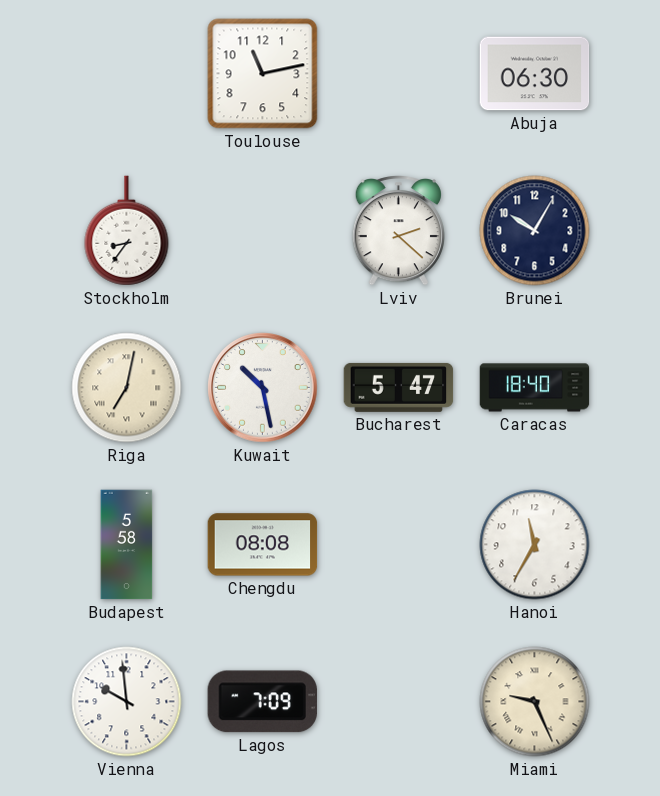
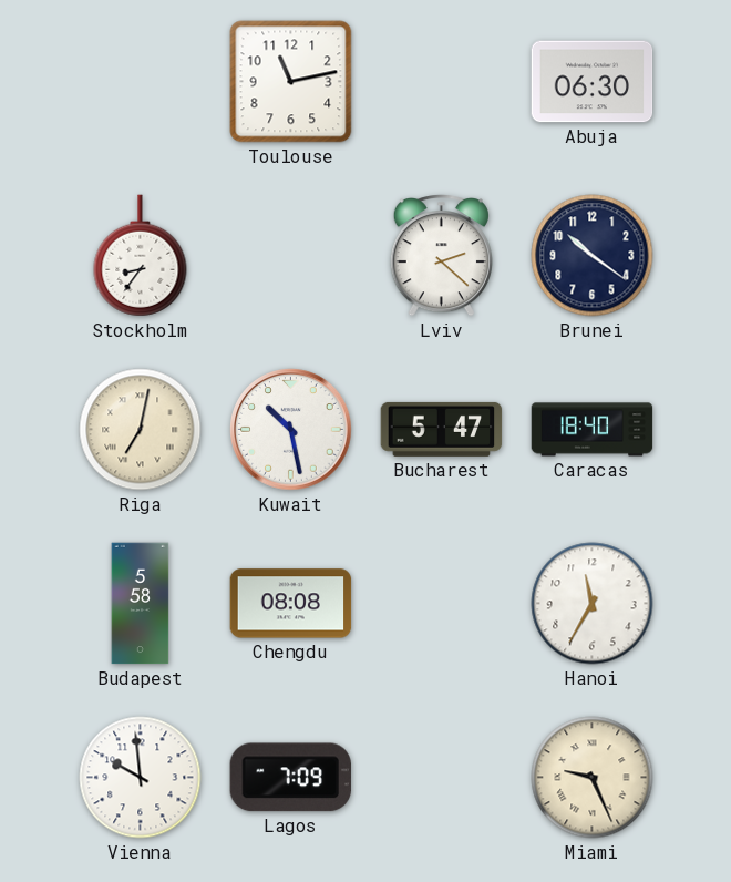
Brunei: 10:05 -> 10:21
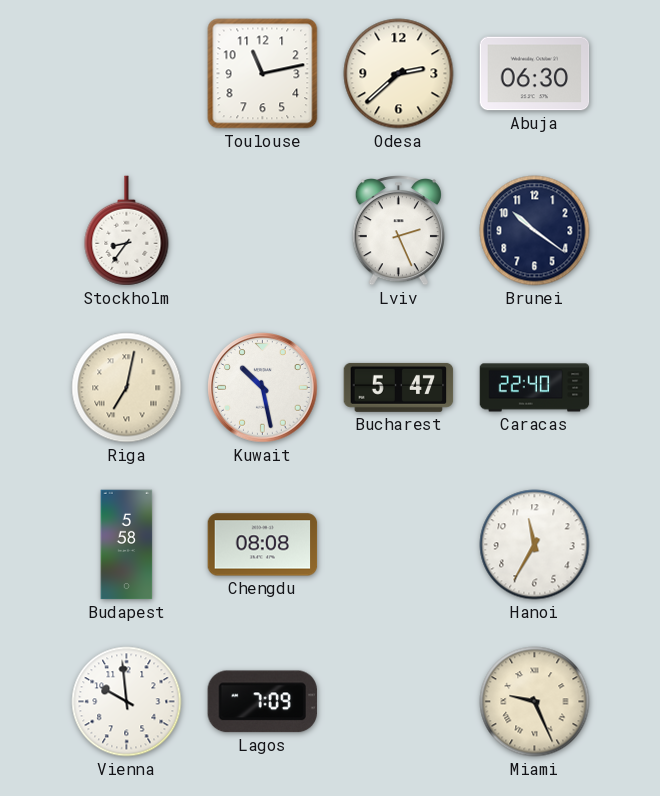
Odesa: none -> 2:38
Lviv: 2:22 -> 2:26
Caracas: 18:40 -> 22:40
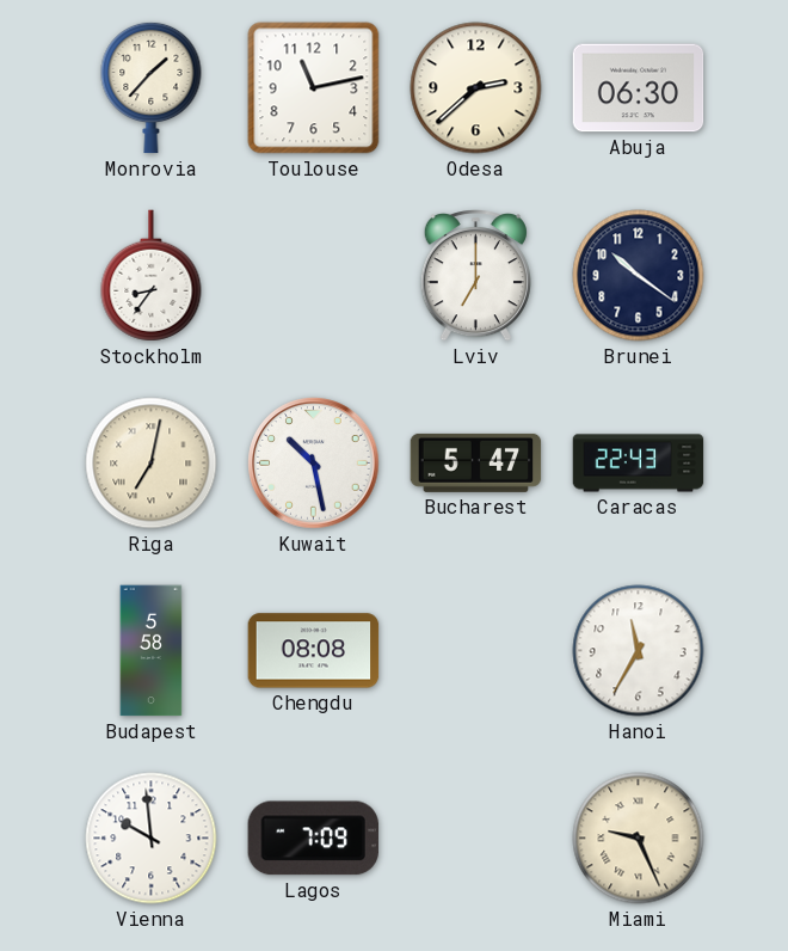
Monrovia: none -> 1:37
Lviv: 2:26 -> 7:00
Caracas: 22:40 -> 22:43
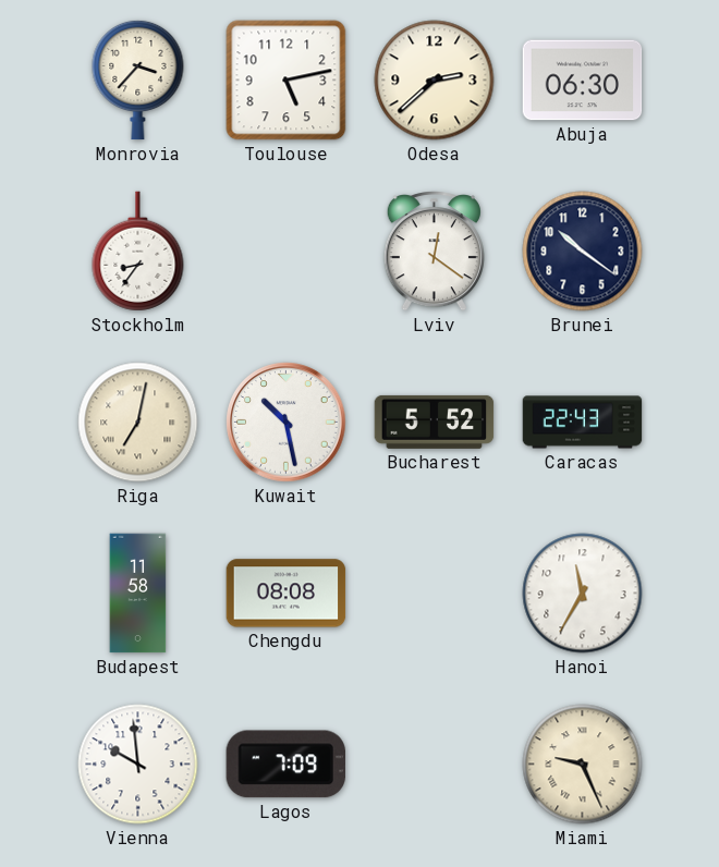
Monrovia: 1:37 -> 3:37
Toulouse: 11:13 -> 5:13
Lviv: 7:00 -> 12:21
Bucharest: 5:47 -> 5:52
Budapest: 5:58 -> 11:58
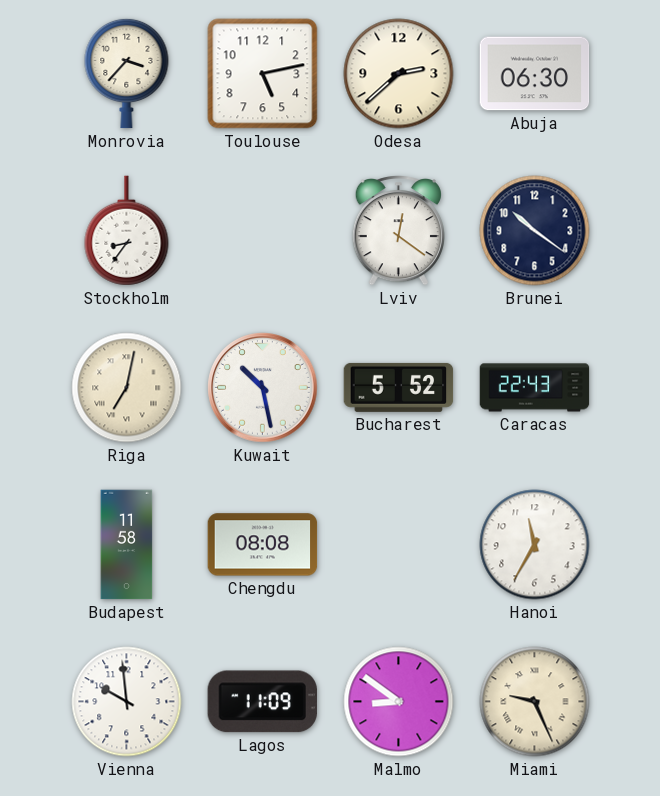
Lagos: 7:09 -> 11:09
Malmo: none -> 8:51
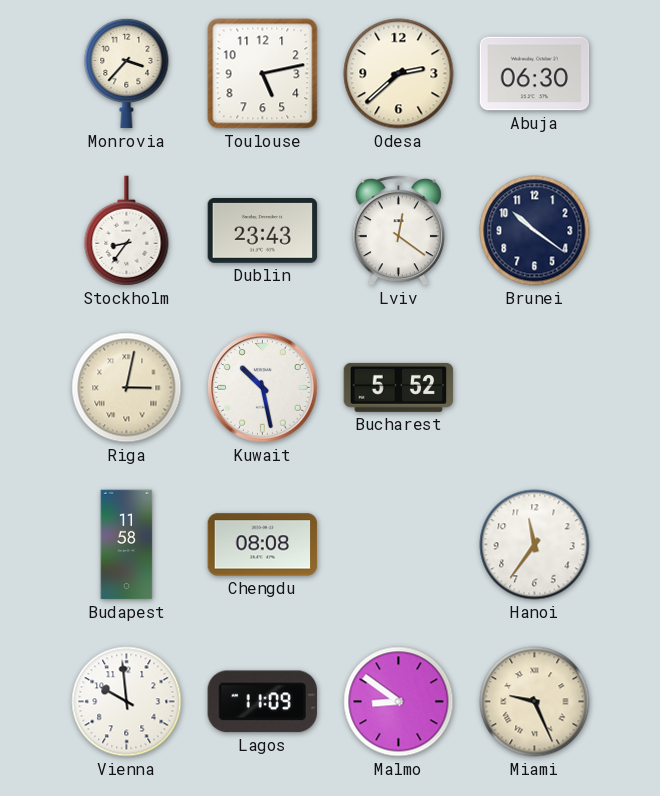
Dublin: none -> 23:43
Riga: 7:02 -> 3:02
Caracas: 22:43 -> none
Hanoi: 11:35 -> 11:36
